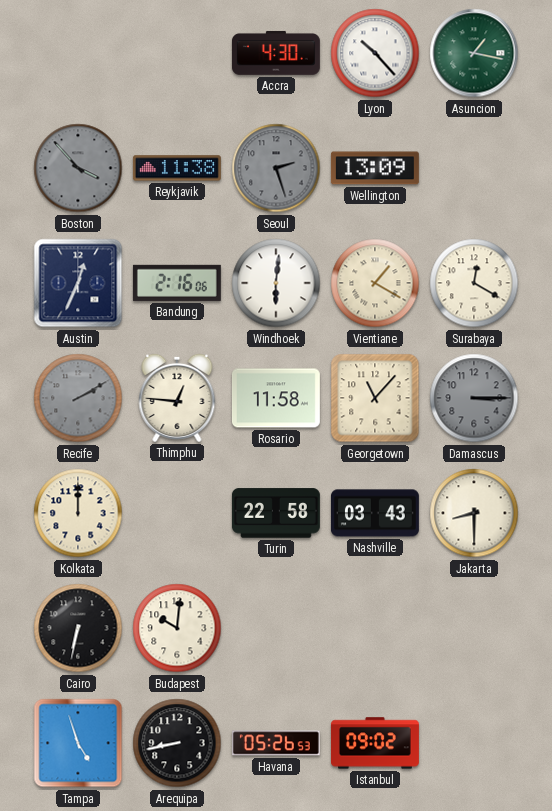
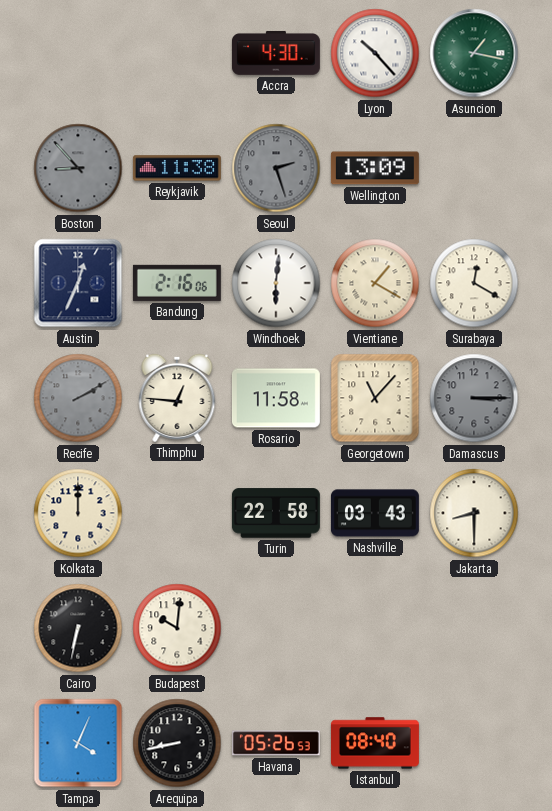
Boston: 3:53 -> 8:53
Tampa: 4:57 -> 4:04
Istanbul: 09:02 -> 08:40
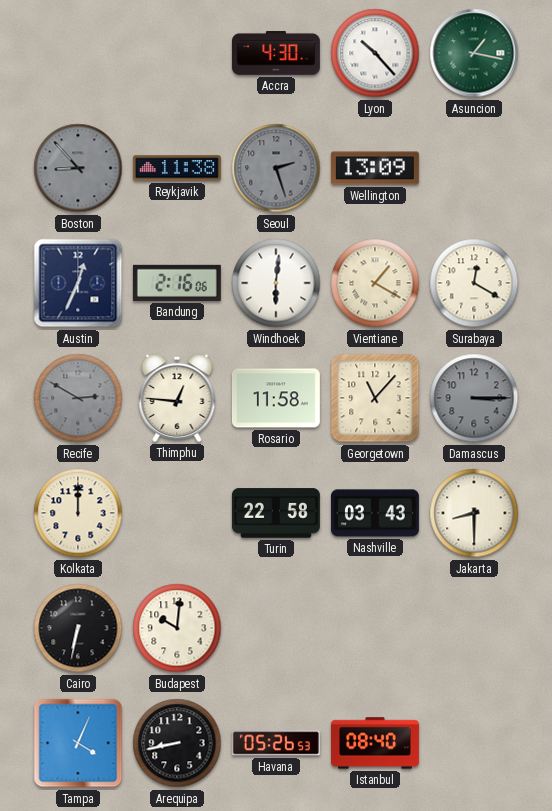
Recife: 2:10 -> 2:50
